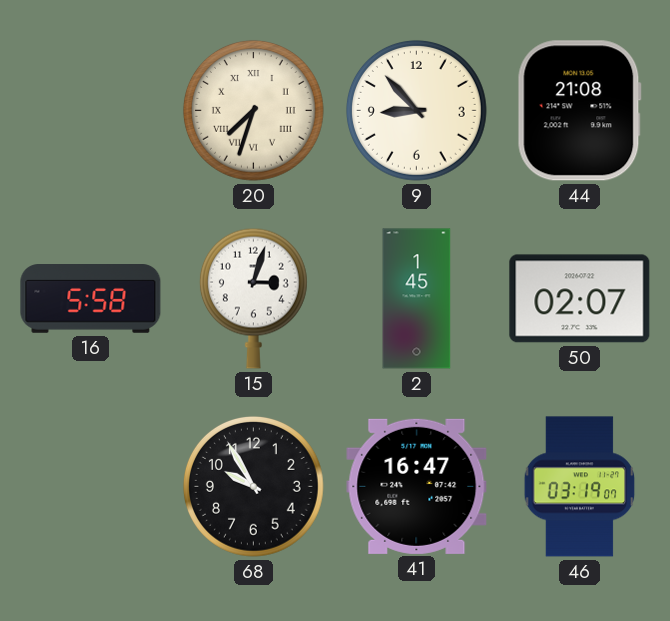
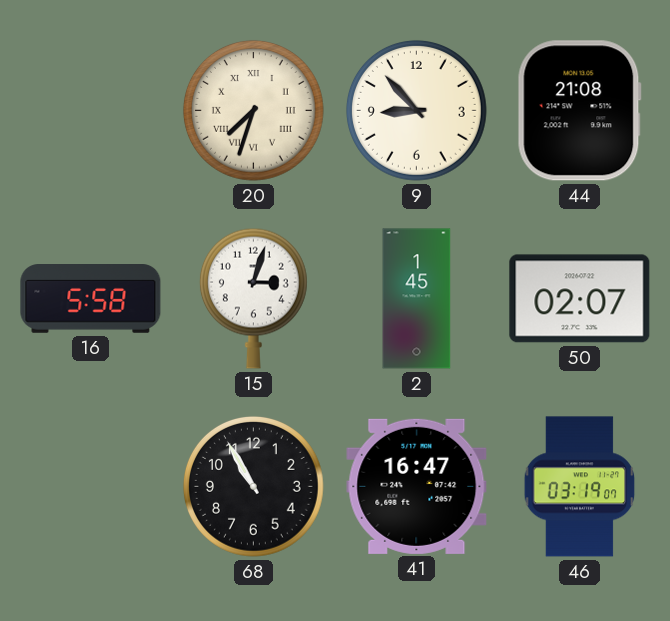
68: 9:55 -> 10:55
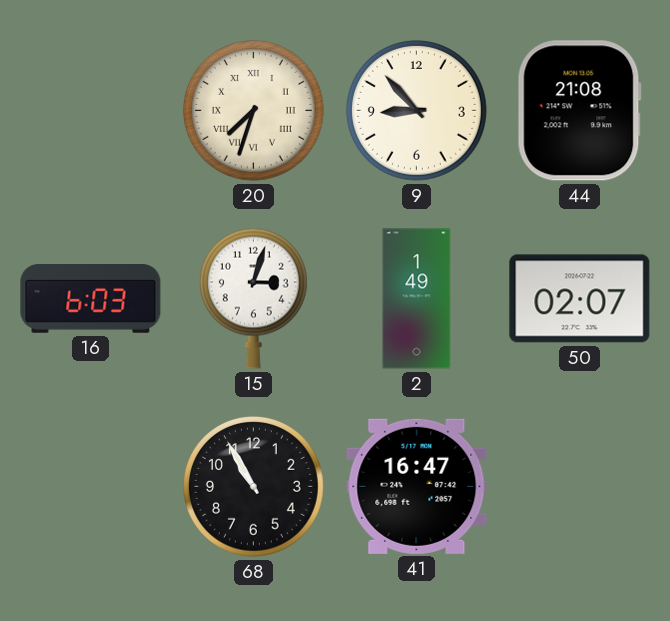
16: 5:58 -> 6:03
2: 1:45 -> 1:49
46: 03:19 -> none
